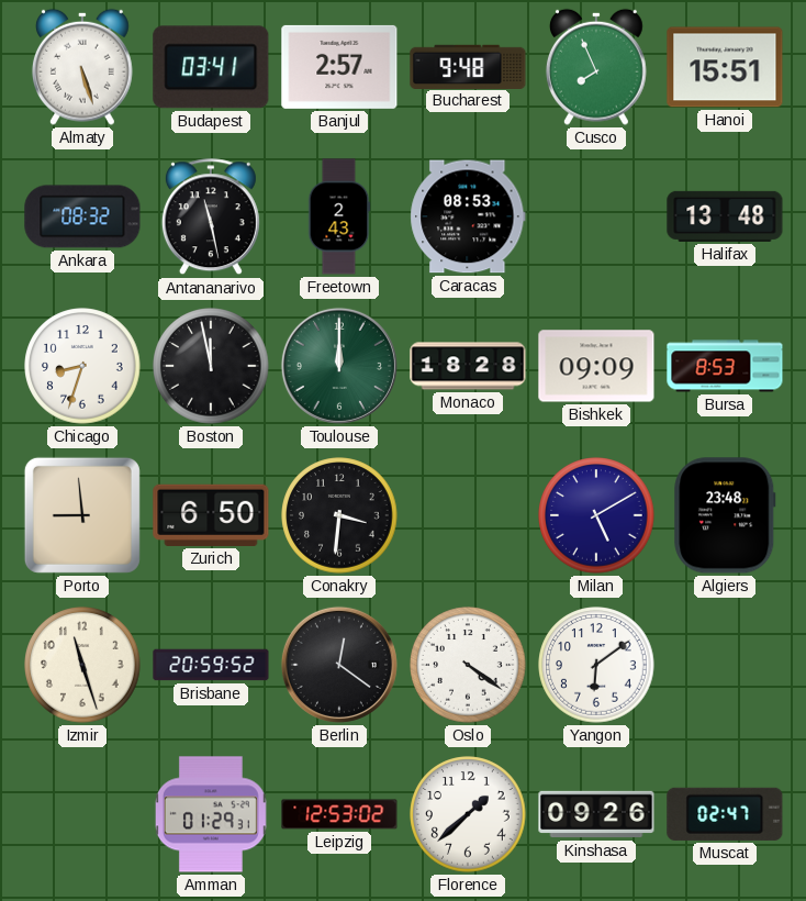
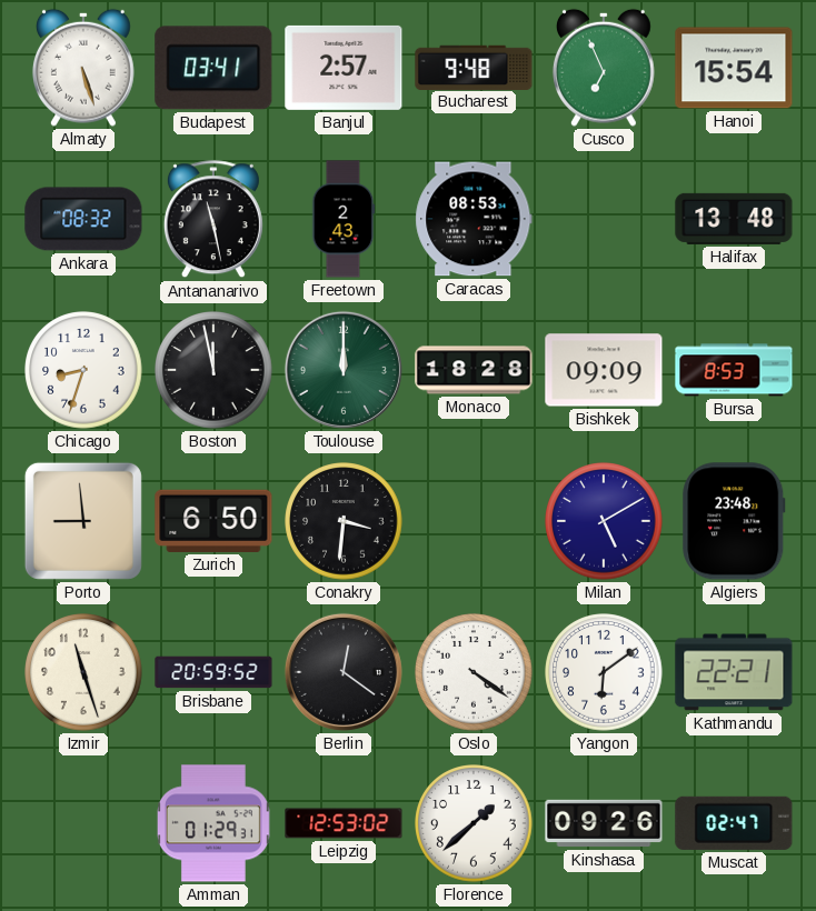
Cusco: 7:56 -> 6:56
Hanoi: 15:51 -> 15:54
Kathmandu: none -> 22:21
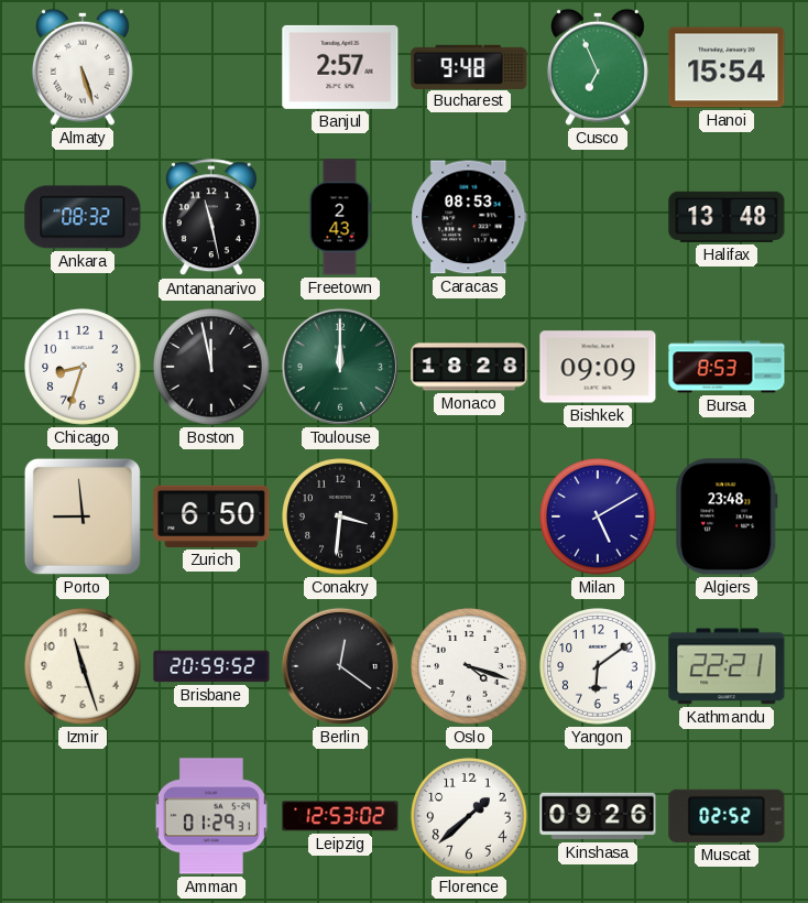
Budapest: 03:41 -> none
Oslo: 4:21 -> 4:18
Muscat: 02:47 -> 02:52
